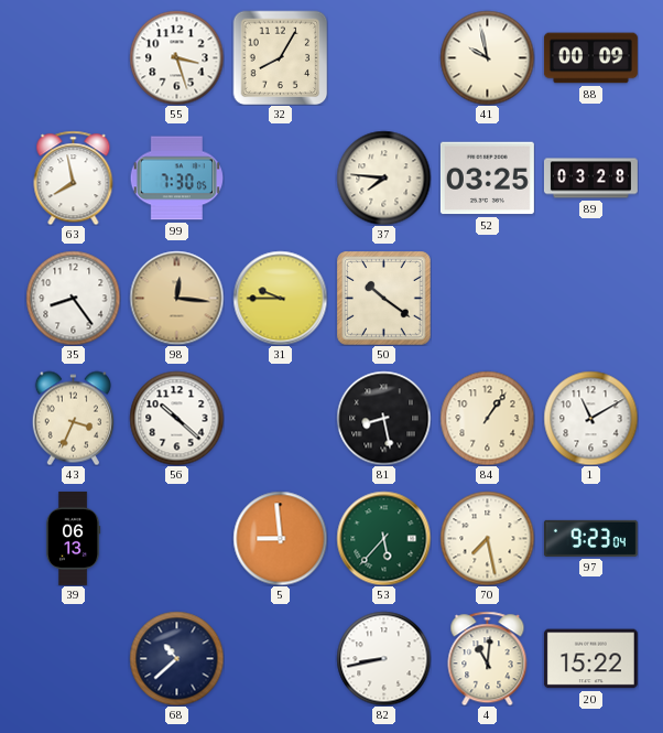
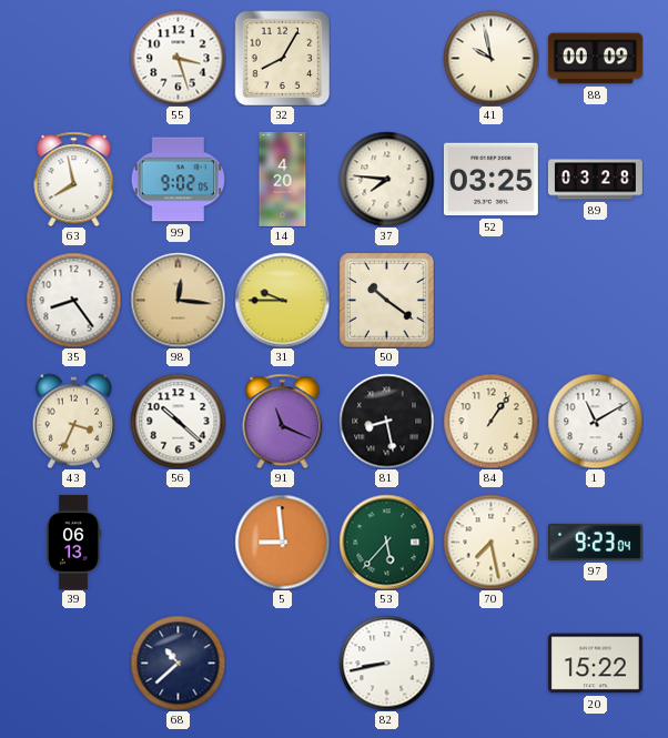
99: 7:30 -> 9:02
14: none -> 4:20
91: none -> 11:19
4: 11:01 -> none
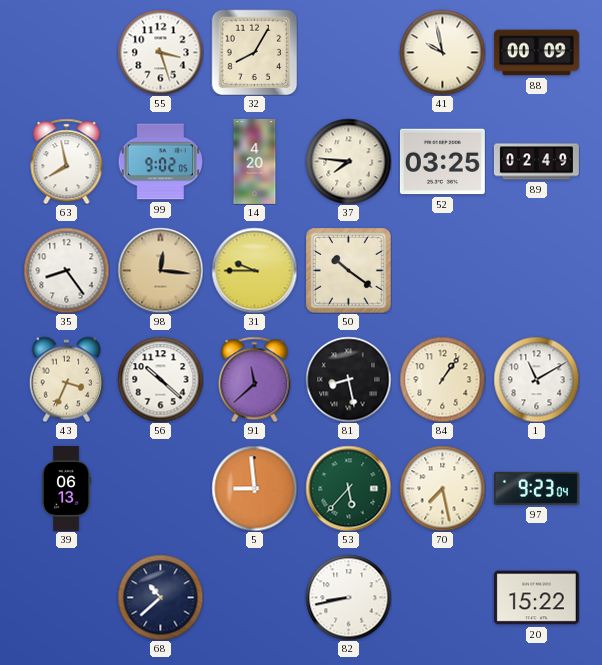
89: 03:28 -> 02:49
91: 11:19 -> 11:38
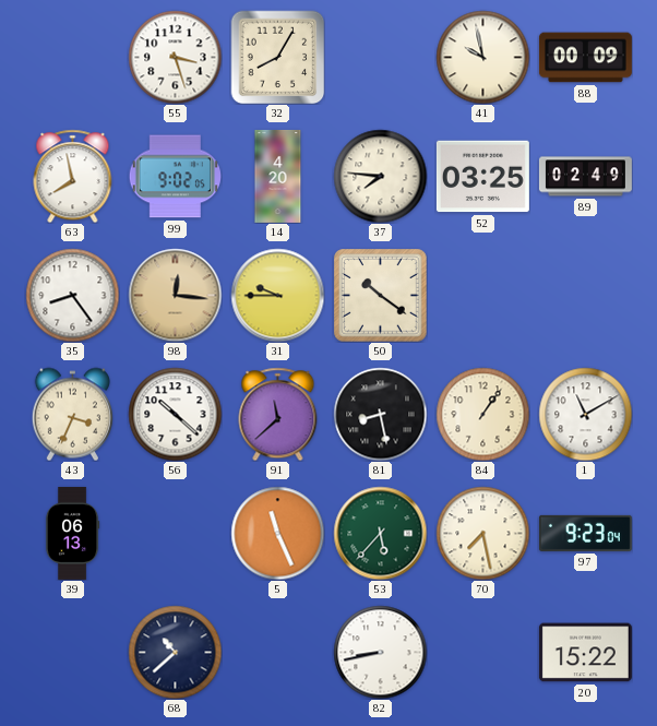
5: 8:59 -> 11:26
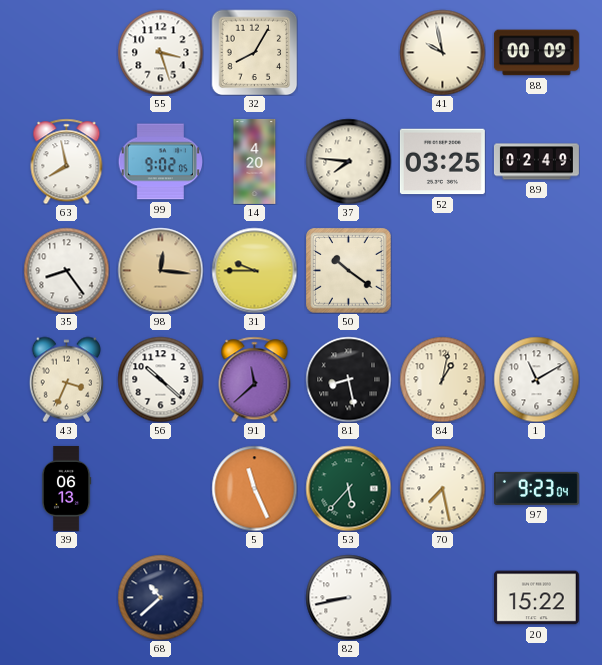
84: 1:06 -> 1:02
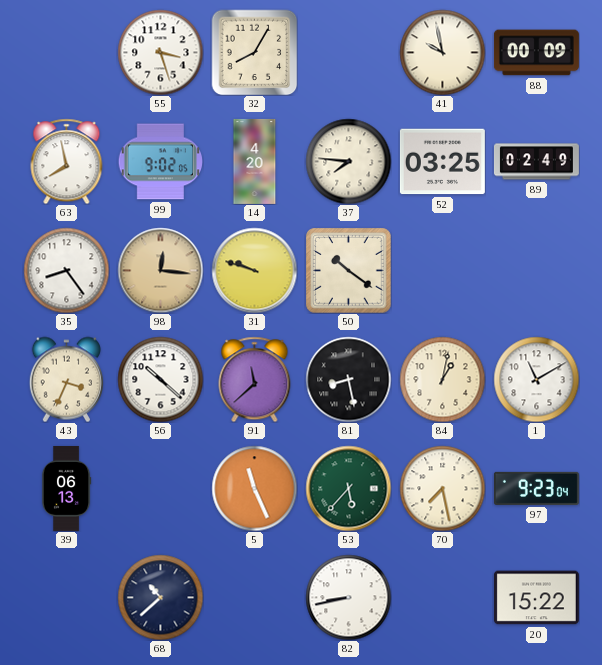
31: 9:45 -> 9:48
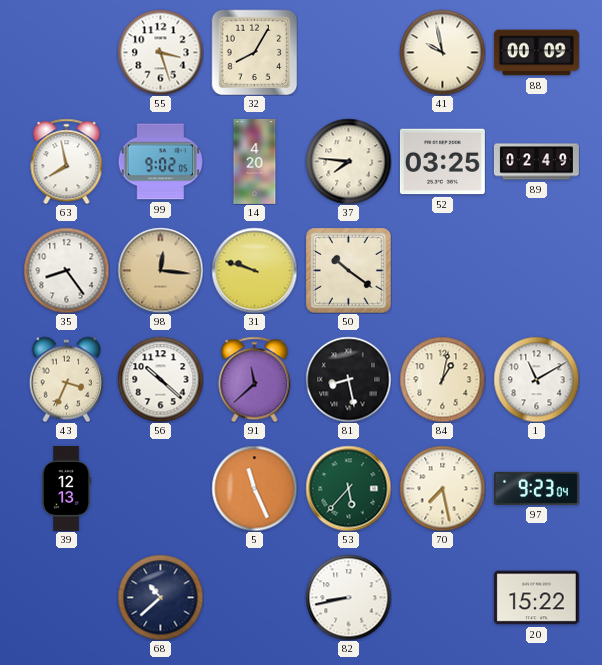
39: 06:13 -> 12:13
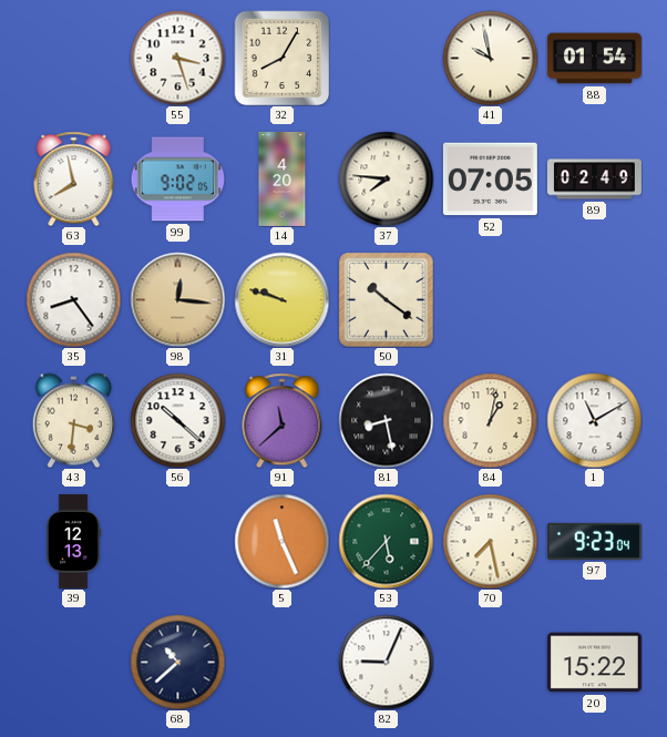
88: 00:09 -> 01:54
52: 03:25 -> 07:05
43: 3:34 -> 3:31
82: 8:43 -> 9:04
